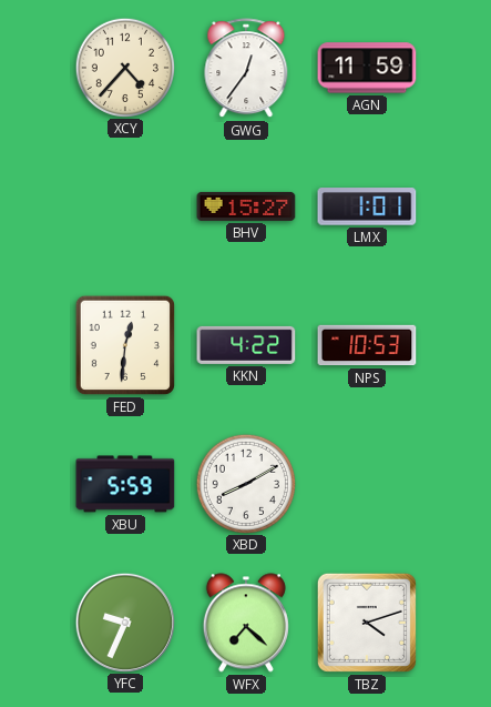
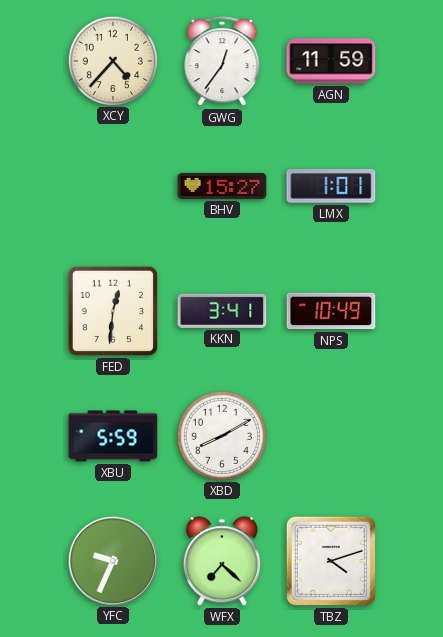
KKN: 4:22 -> 3:41
NPS: 10:53 -> 10:49
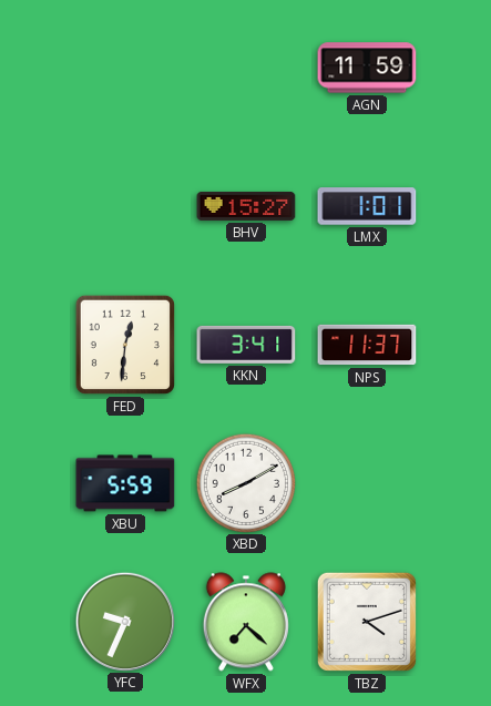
XCY: 4:37 -> none
GWG: 12:36 -> none
NPS: 10:49 -> 11:37
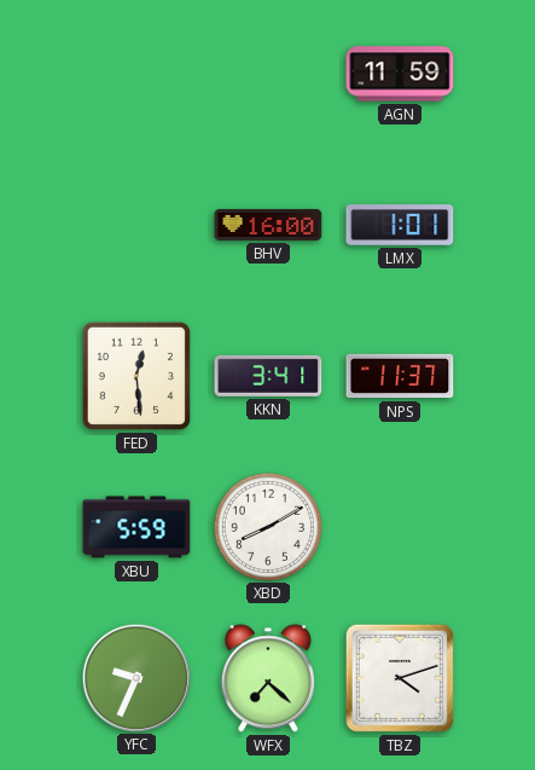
BHV: 15:27 -> 16:00
FED: 12:31 -> 12:29
